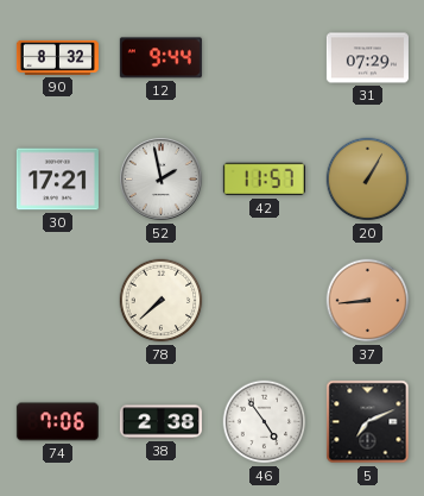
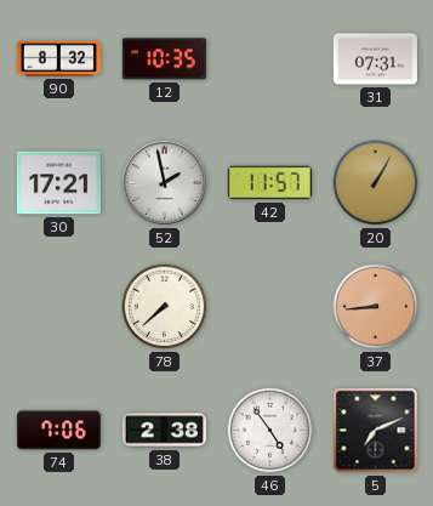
12: 9:44 -> 10:35
31: 07:29 -> 07:31
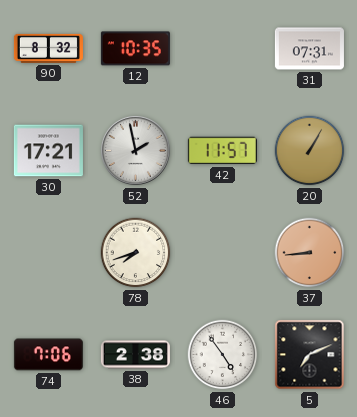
78: 7:38 -> 7:42
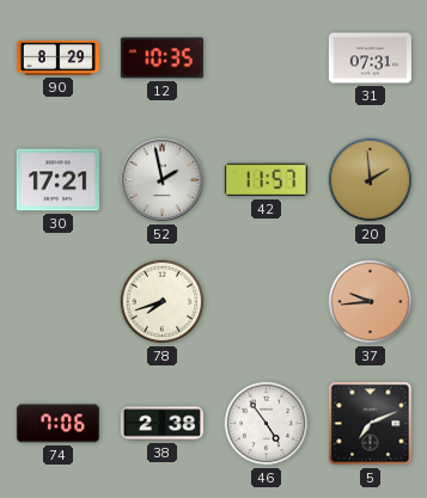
90: 8:32 -> 8:29
20: 1:05 -> 1:59
37: 8:44 -> 9:44
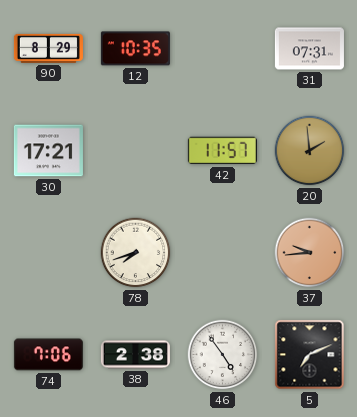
52: 1:58 -> none
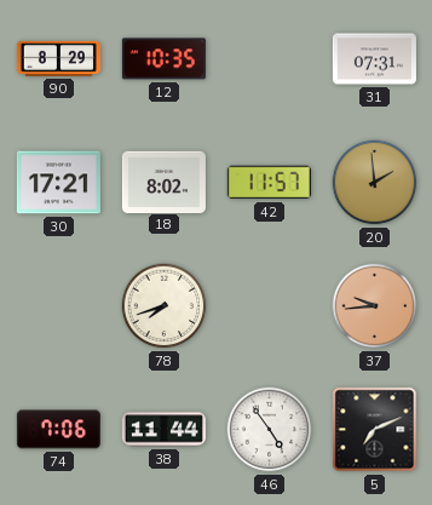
18: none -> 8:02
38: 2:38 -> 11:44
